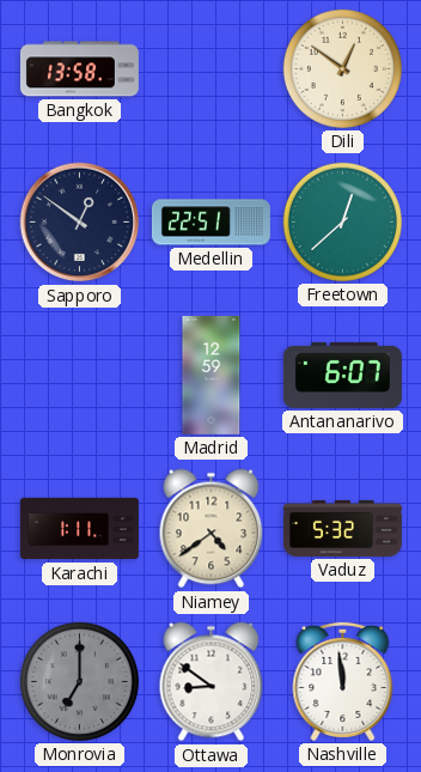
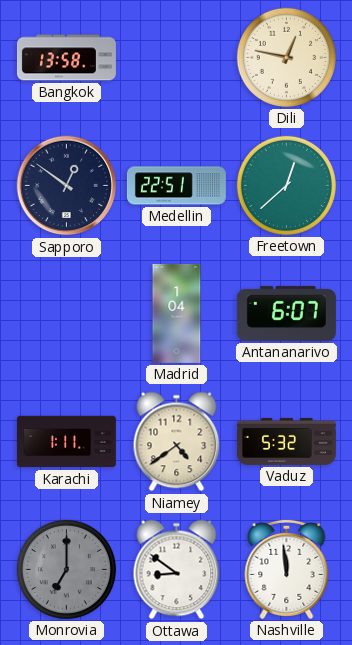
Dili: 12:51 -> 12:47
Madrid: 12:59 -> 1:04
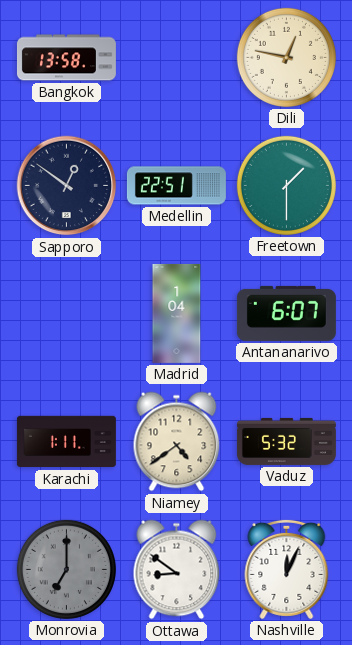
Freetown: 12:38 -> 1:30
Nashville: 11:59 -> 12:04
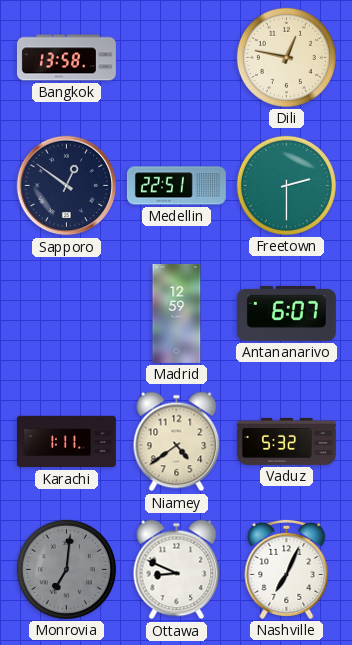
Freetown: 1:30 -> 2:30
Madrid: 1:04 -> 12:59
Monrovia: 7:00 -> 7:01
Ottawa: 8:51 -> 8:49
Nashville: 12:04 -> 7:04
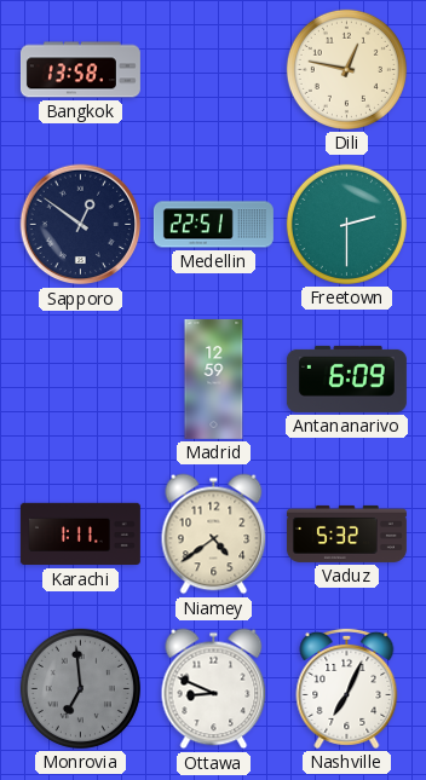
Antananarivo: 6:07 -> 6:09
Monrovia: 7:01 -> 6:59
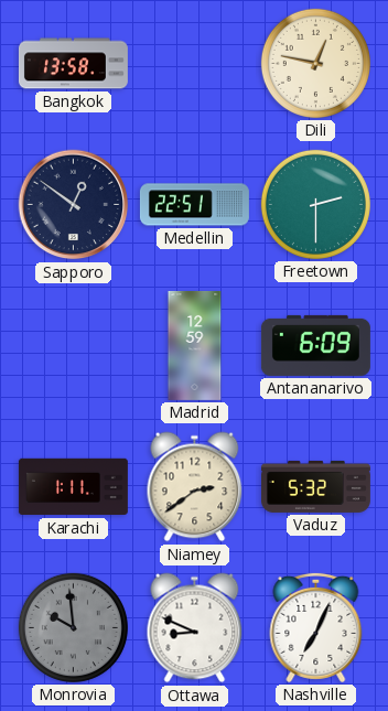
Niamey: 4:39 -> 2:39
Monrovia: 6:59 -> 9:59
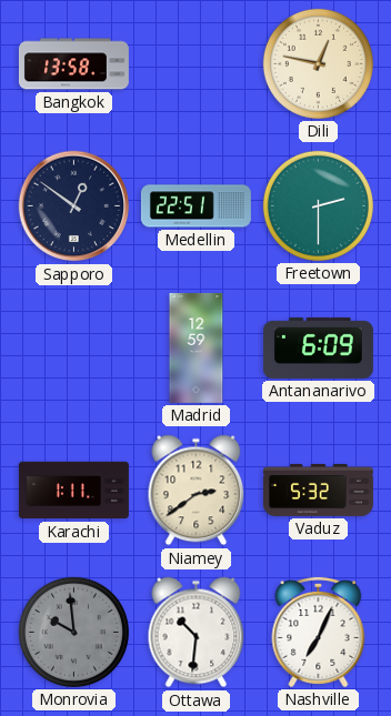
Ottawa: 8:49 -> 10:31
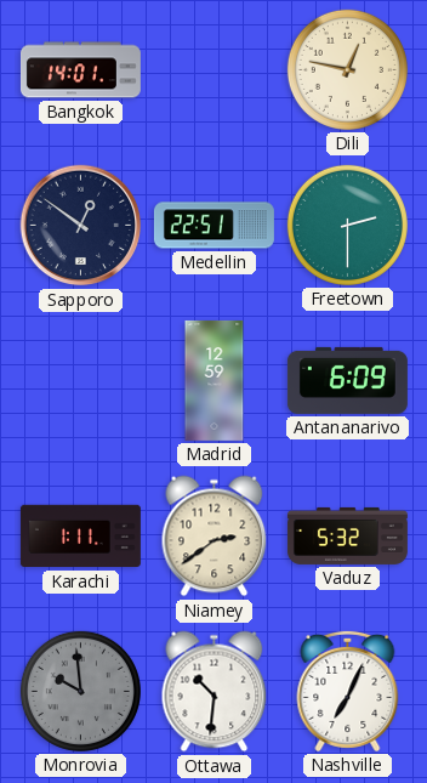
Bangkok: 13:58 -> 14:01
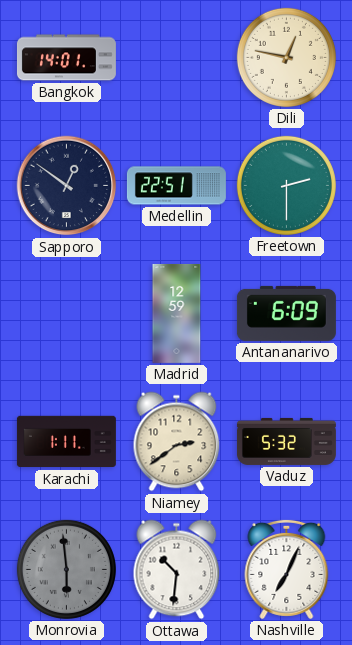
Monrovia: 9:59 -> 5:59
